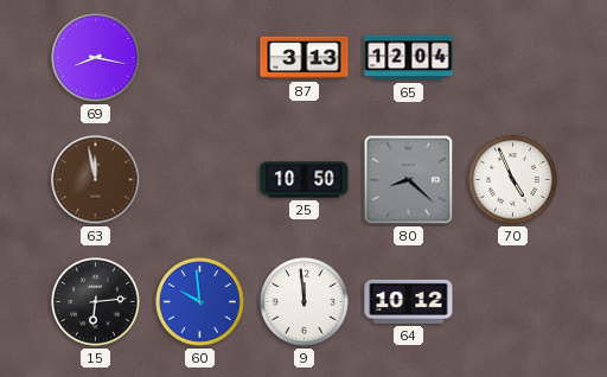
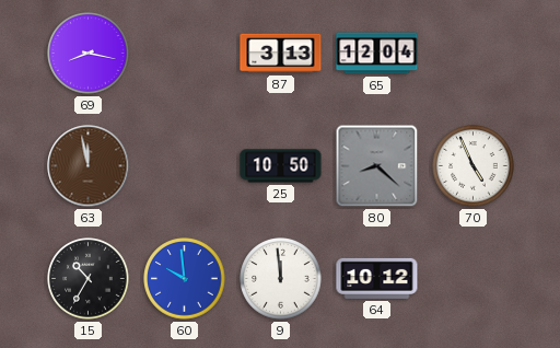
15: 6:14 -> 10:35
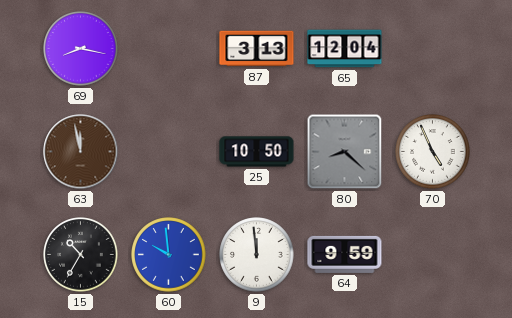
64: 10:12 -> 9:59
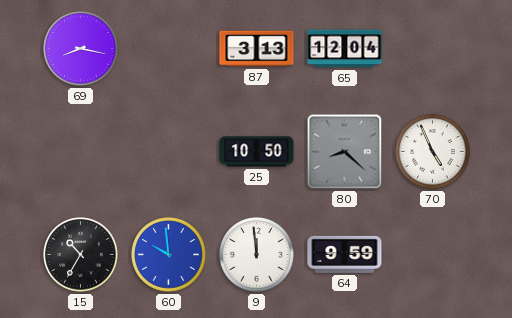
63: 11:58 -> none
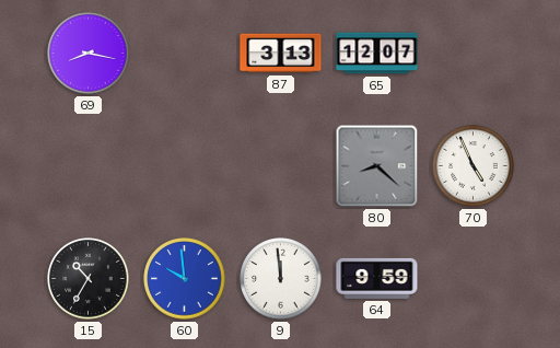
65: 12:04 -> 12:07
25: 10:50 -> none
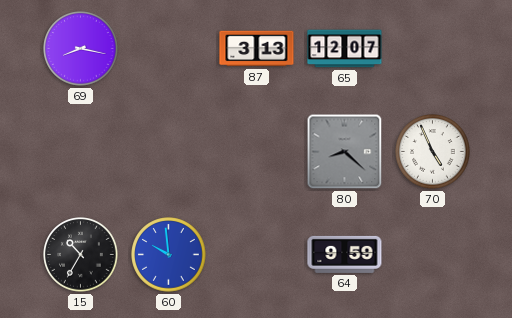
9: 11:59 -> none
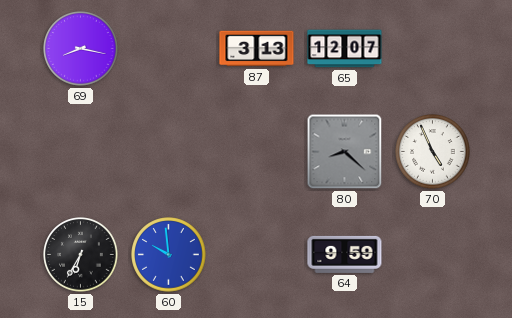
15: 10:35 -> 6:35
